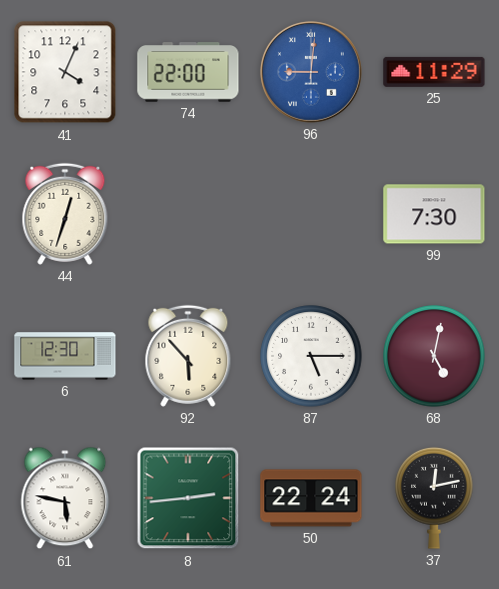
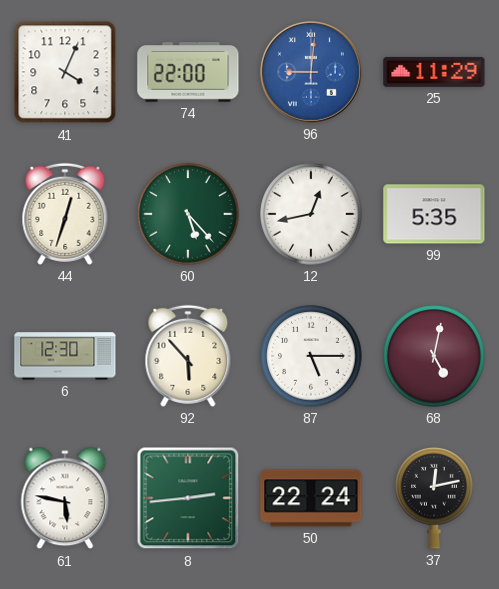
60: none -> 5:23
12: none -> 12:43
99: 7:30 -> 5:35
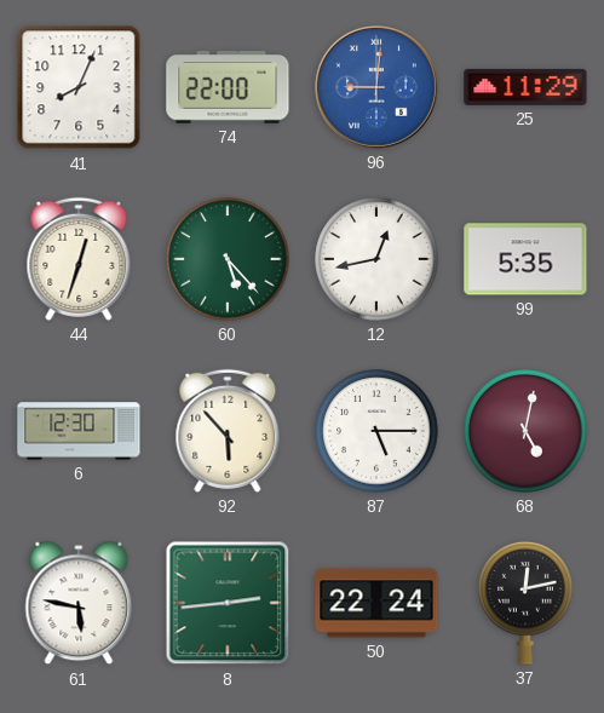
41: 4:04 -> 8:04
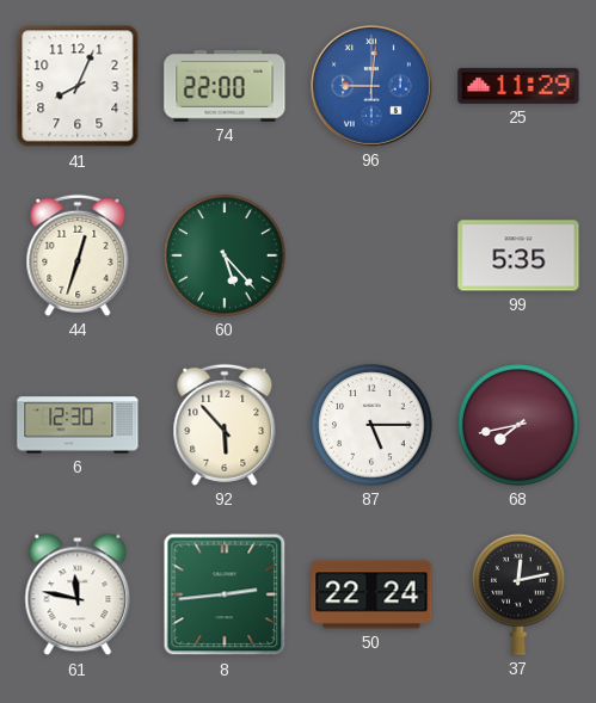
12: 12:43 -> none
68: 5:02 -> 7:43
61: 5:47 -> 11:47
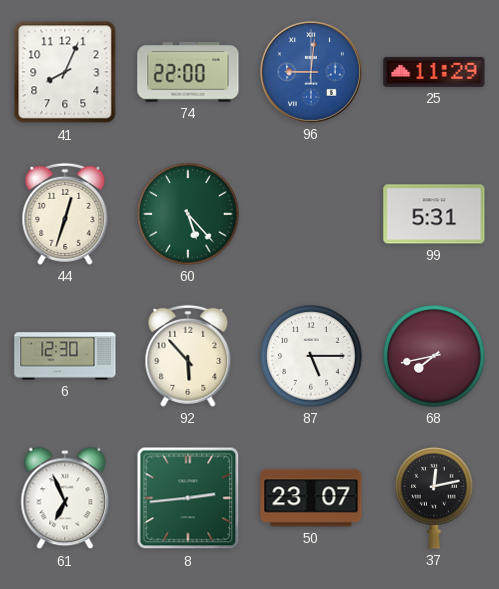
99: 5:35 -> 5:31
61: 11:47 -> 6:56
50: 22:24 -> 23:07
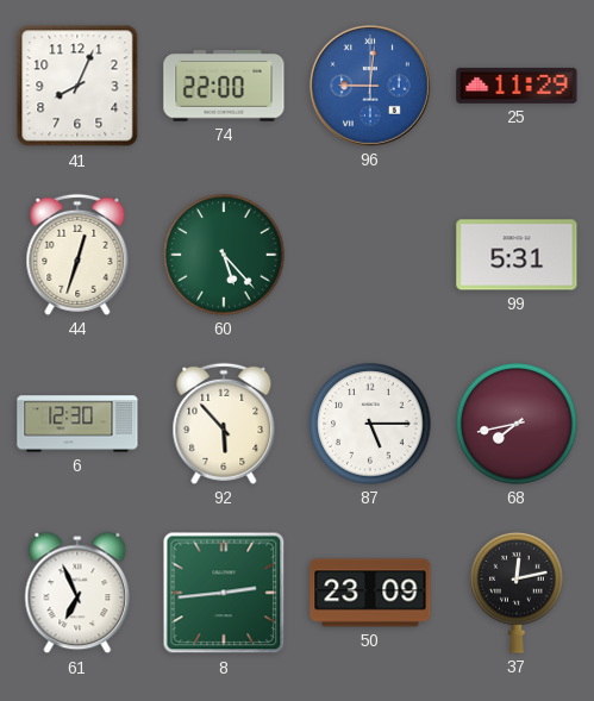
50: 23:07 -> 23:09
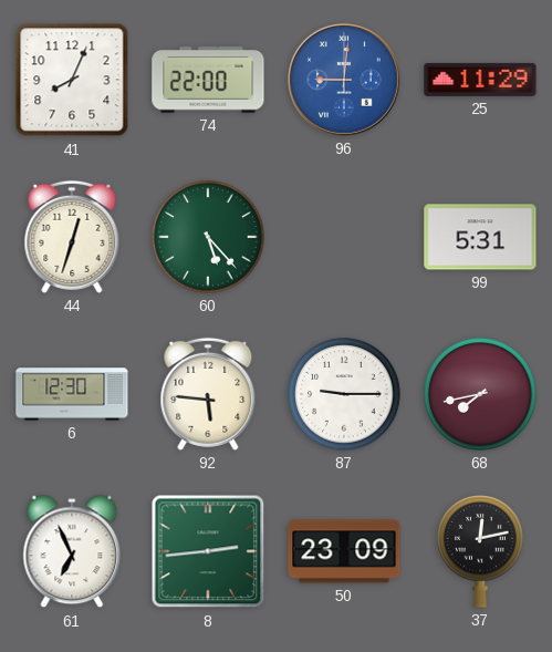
92: 5:53 -> 5:46
87: 5:15 -> 9:15
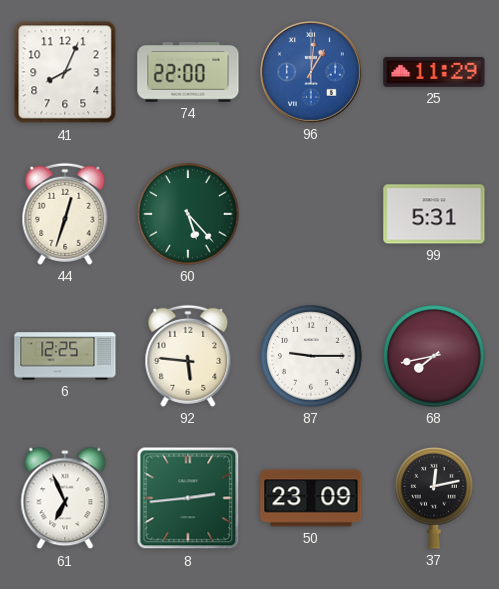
96: 9:01 -> 1:01
6: 12:30 -> 12:25
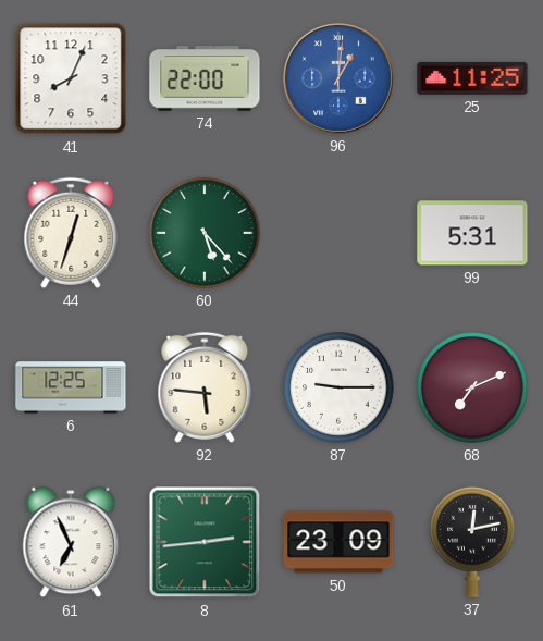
25: 11:29 -> 11:25
68: 7:43 -> 7:11
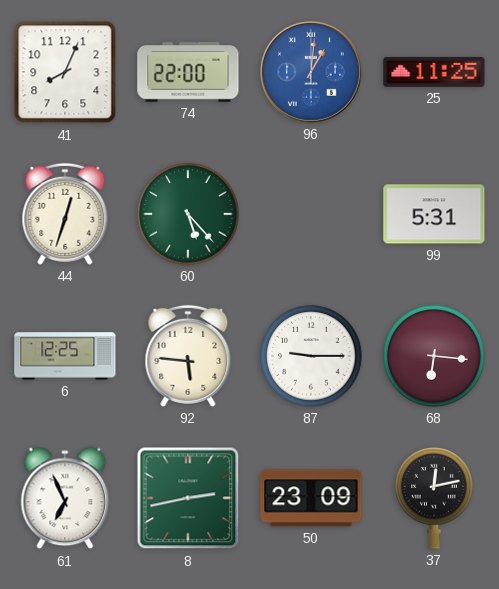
68: 7:11 -> 6:16
8: 2:44 -> 2:43
